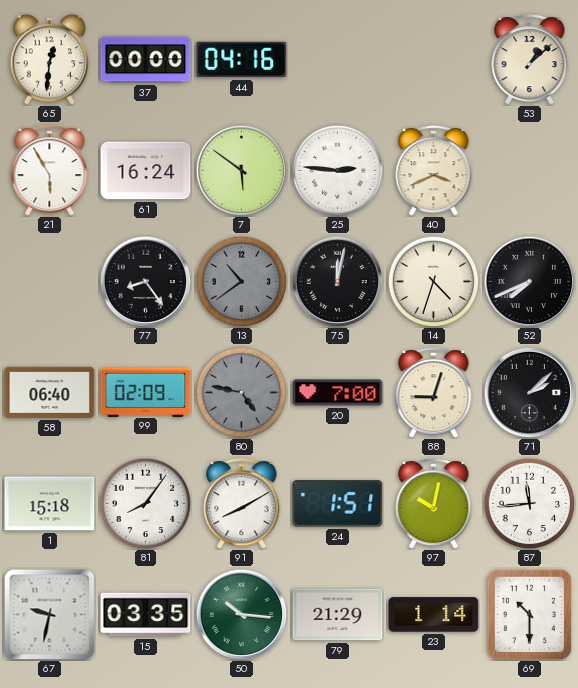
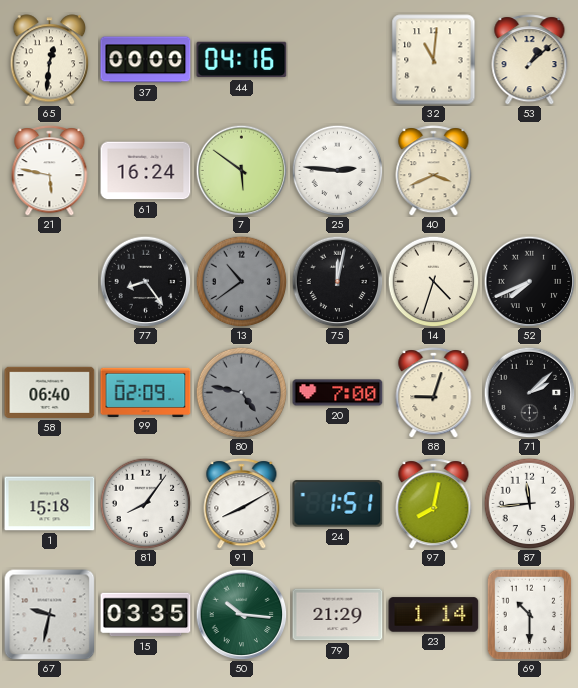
32: none -> 11:01
21: 5:55 -> 5:47
97: 10:02 -> 8:02
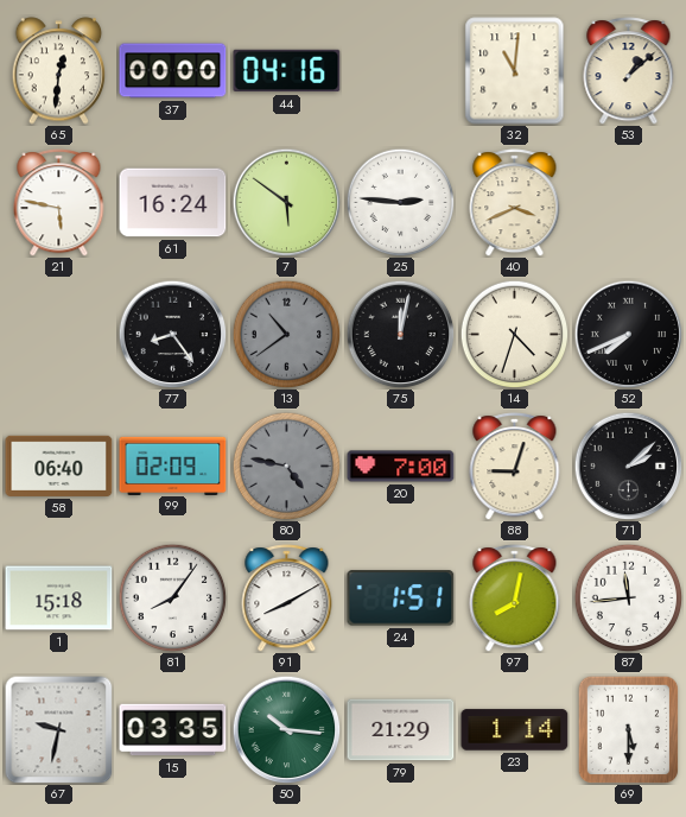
69: 10:30 -> 5:30
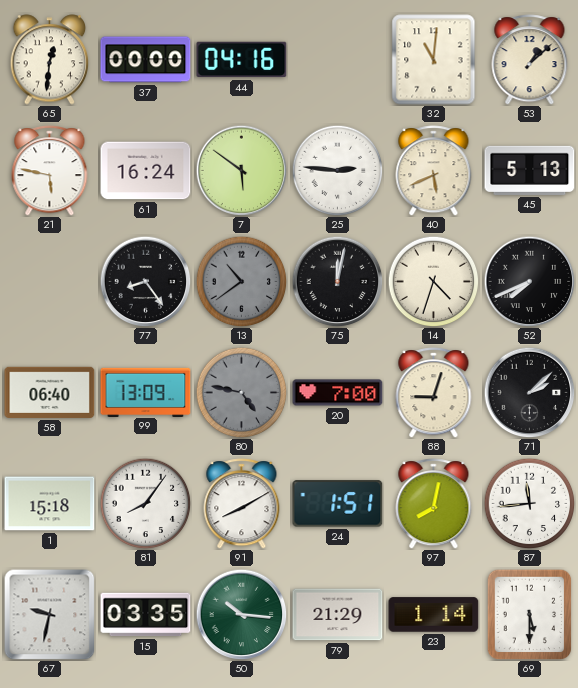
40: 3:41 -> 5:41
45: none -> 5:13
99: 02:09 -> 13:09
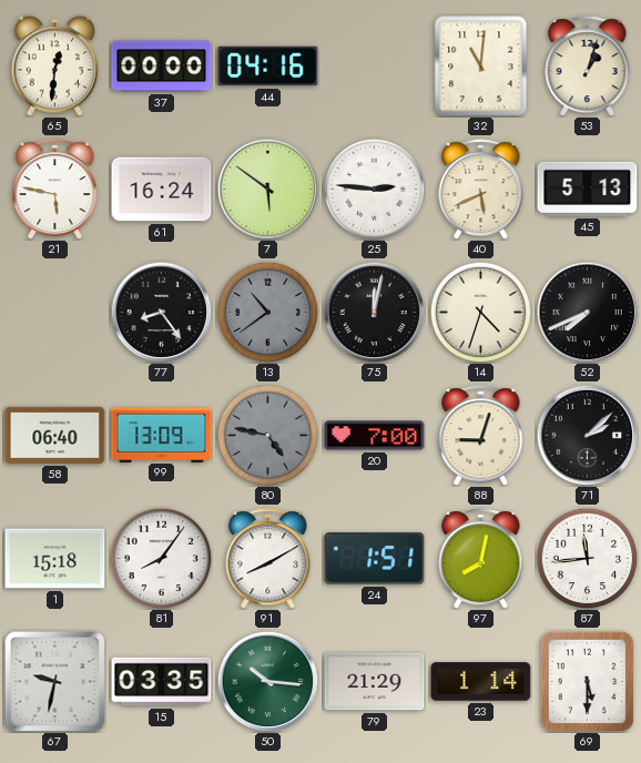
53: 1:08 -> 1:03
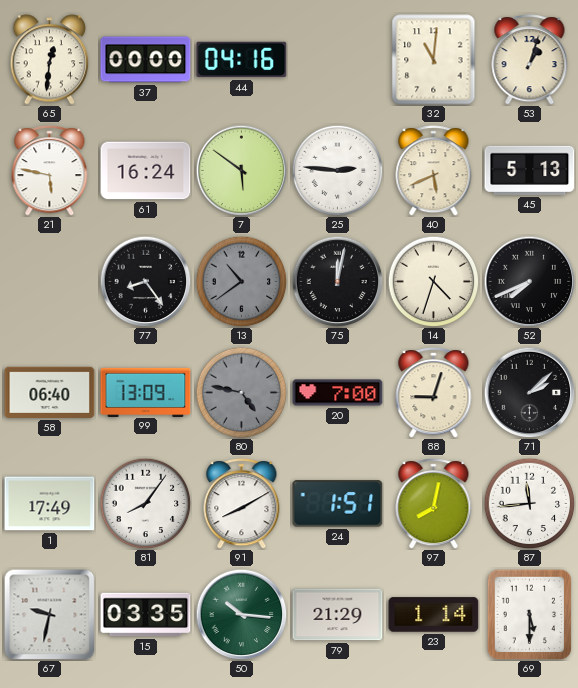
1: 15:18 -> 17:49
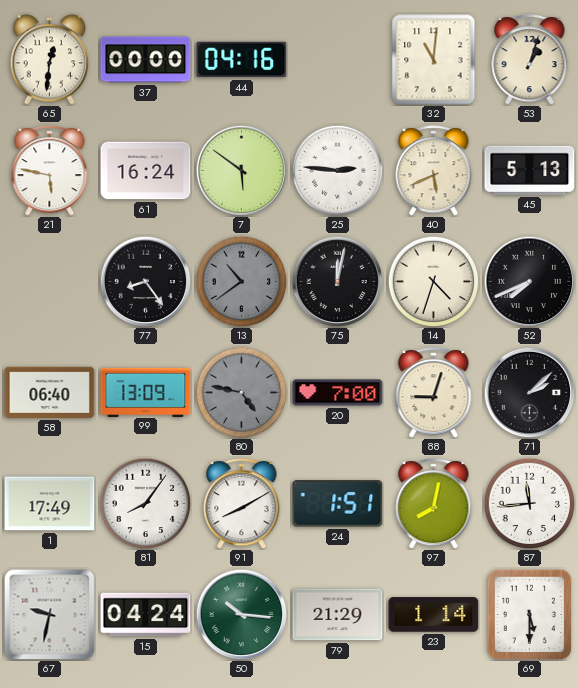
15: 03:35 -> 04:24
